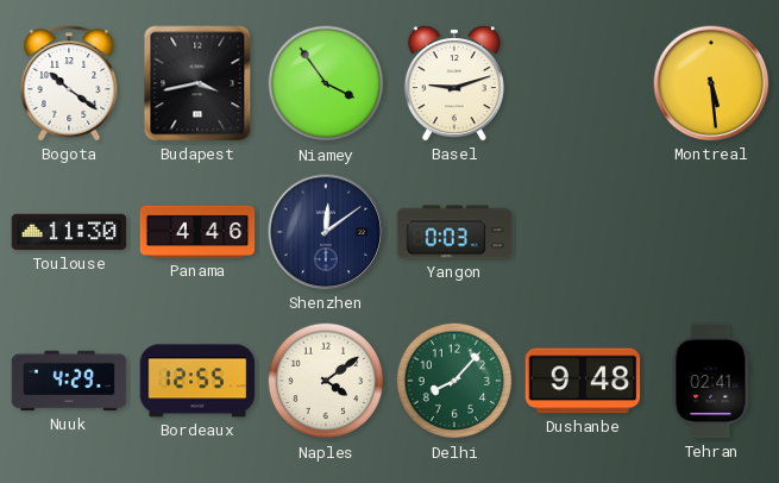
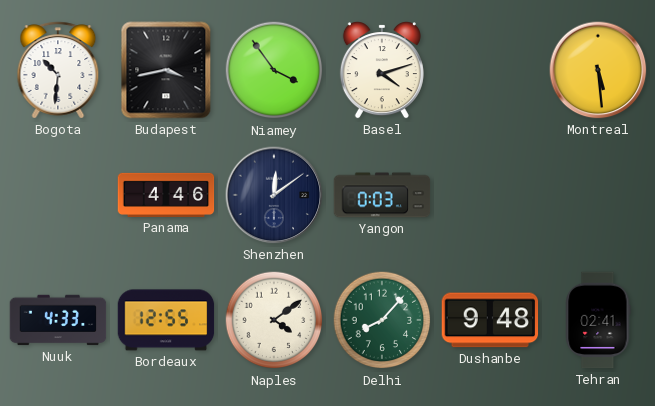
Bogota: 10:21 -> 10:31
Basel: 9:12 -> 4:12
Toulouse: 11:30 -> none
Nuuk: 4:29 -> 4:33
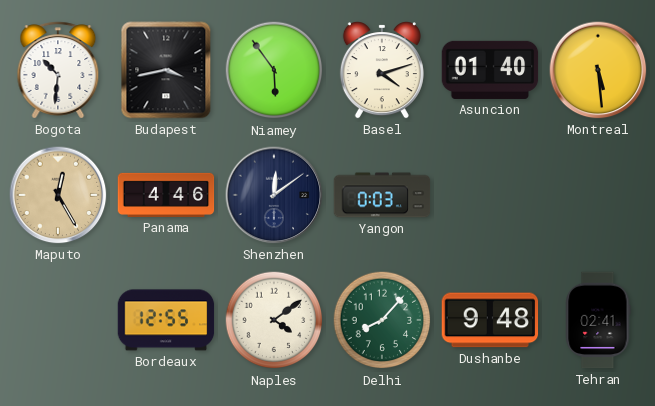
Niamey: 3:54 -> 5:54
Asuncion: none -> 01:40
Maputo: none -> 12:25
Nuuk: 4:33 -> none
